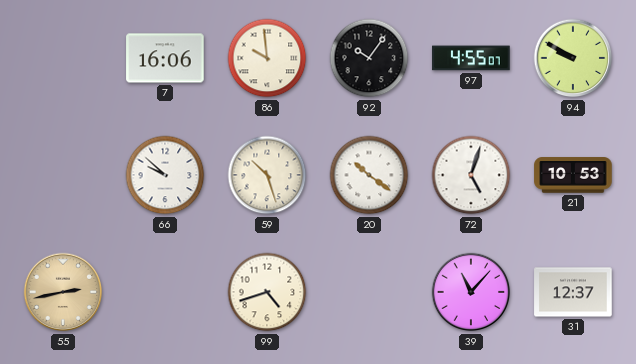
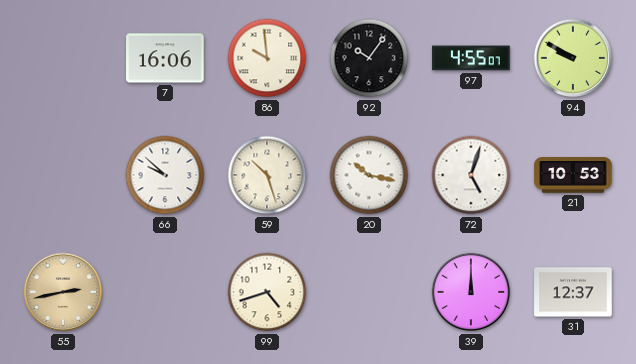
20: 10:21 -> 10:17
39: 11:07 -> 12:00
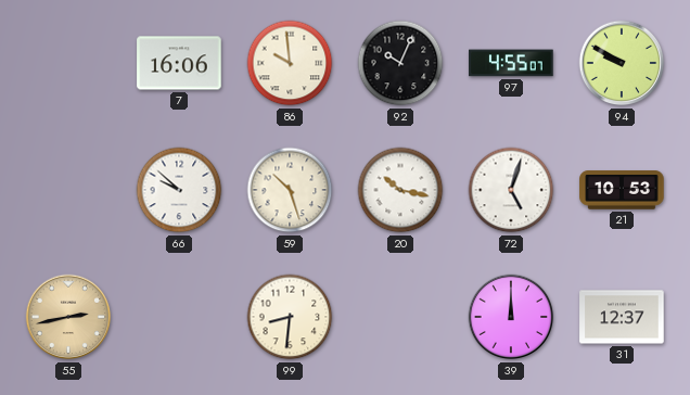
92: 10:06 -> 10:04
99: 4:42 -> 8:31
